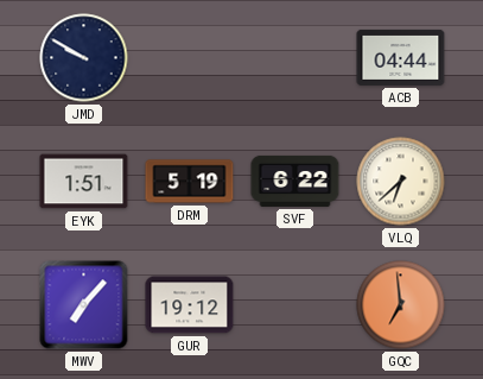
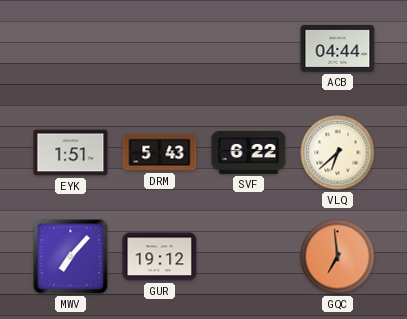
JMD: 9:50 -> none
DRM: 5:19 -> 5:43
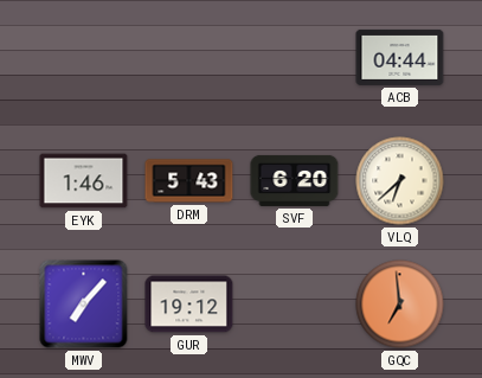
EYK: 1:51 -> 1:46
SVF: 6:22 -> 6:20
